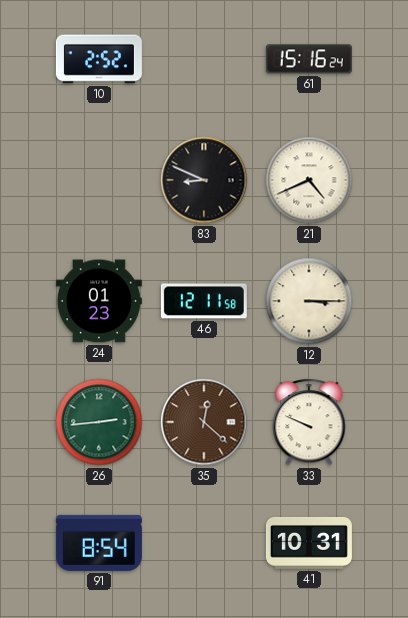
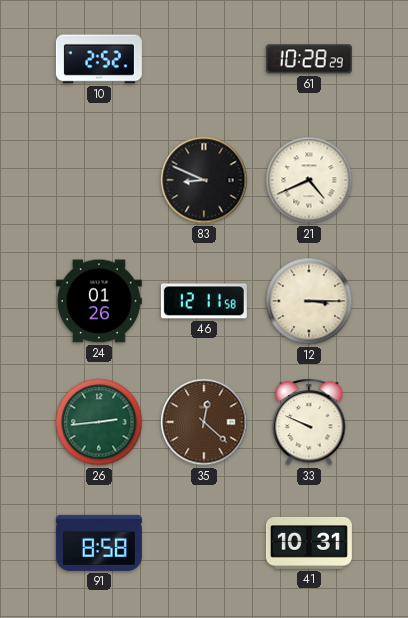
61: 15:16 -> 10:28
24: 01:23 -> 01:26
91: 8:54 -> 8:58
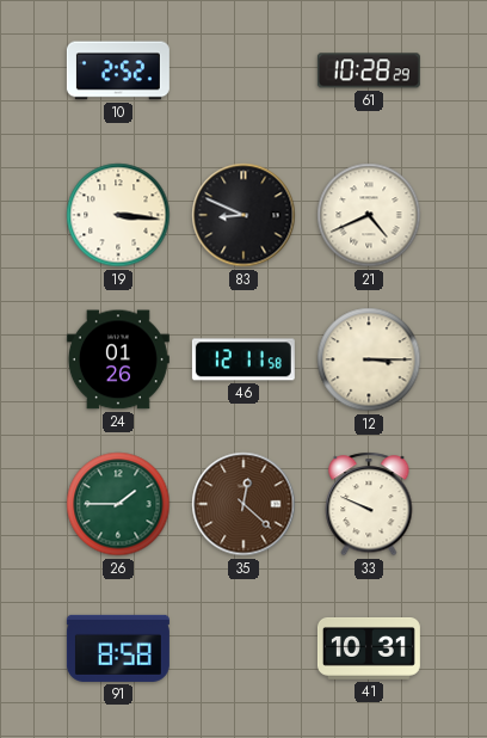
19: none -> 3:16
26: 2:44 -> 1:45
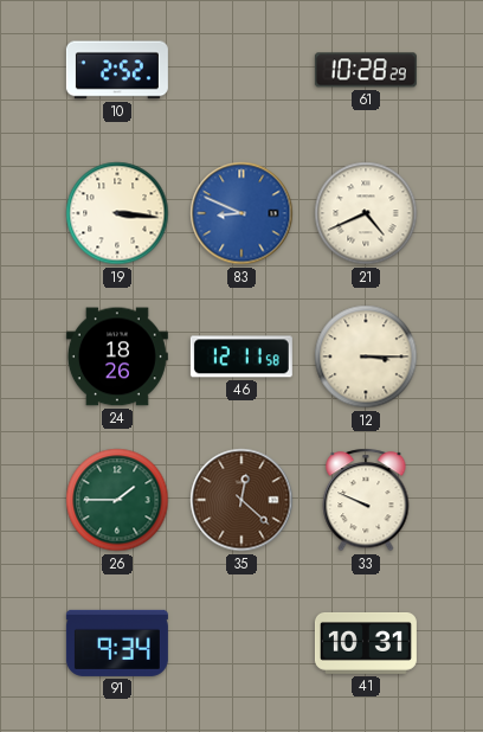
83 dial: black -> blue
24: 01:26 -> 18:26
91: 8:58 -> 9:34
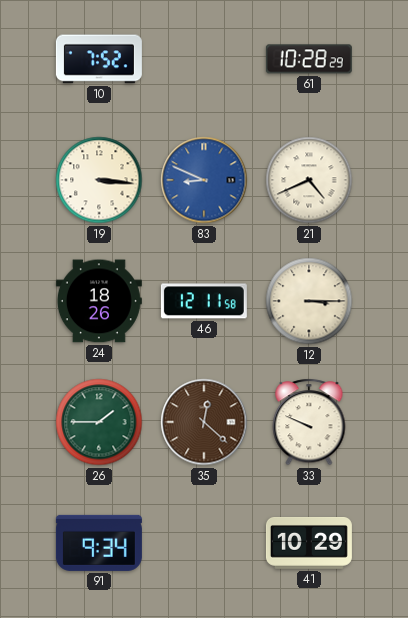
10: 2:52 -> 7:52
41: 10:31 -> 10:29
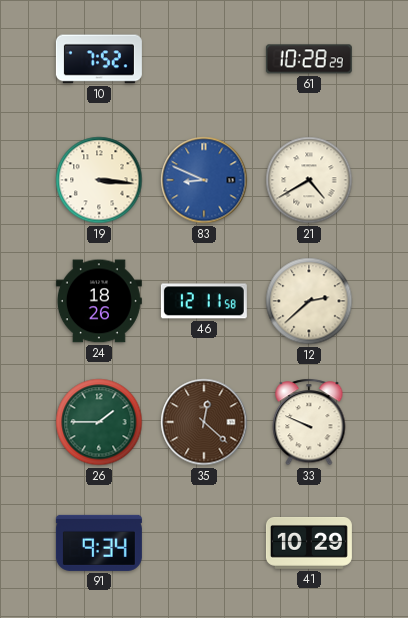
21: 4:41 -> 4:40
12: 3:15 -> 2:38
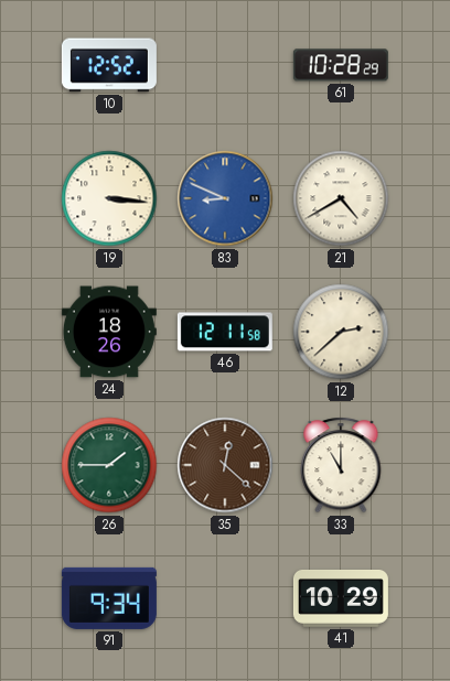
10: 7:52 -> 12:52
33: 9:49 -> 11:00
